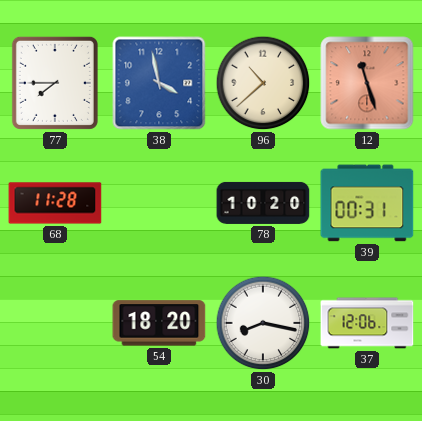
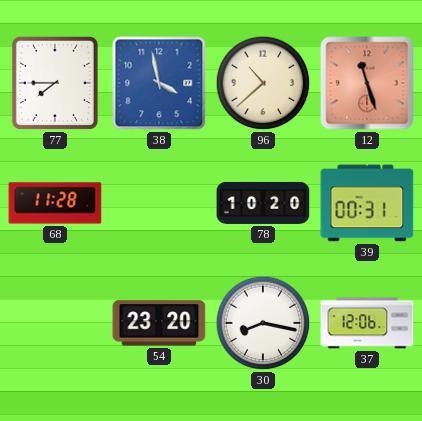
54: 18:20 -> 23:20
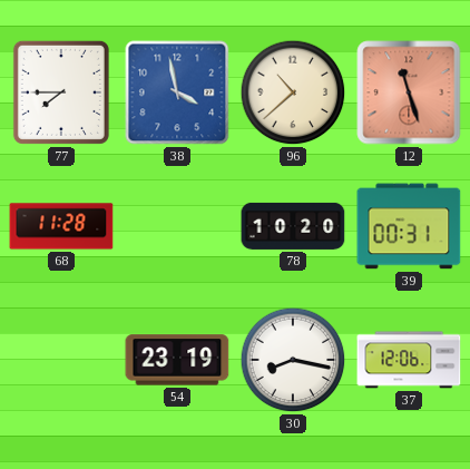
54: 23:20 -> 23:19
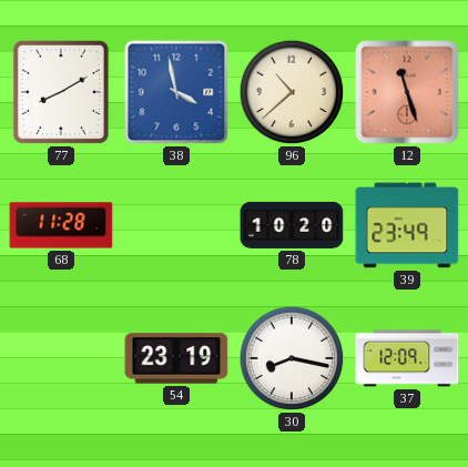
77: 7:45 -> 8:10
39: 00:31 -> 23:49
37: 12:06 -> 12:09
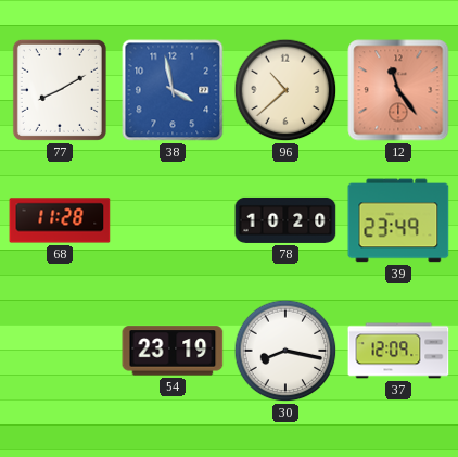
12: 11:27 -> 11:24
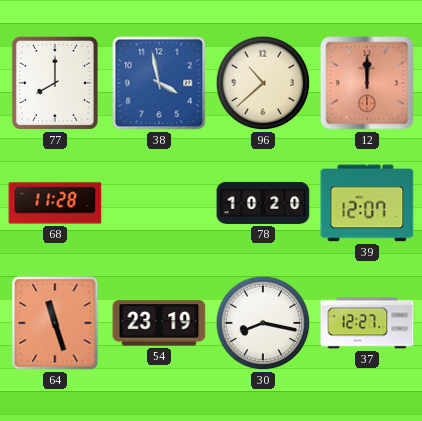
77: 8:10 -> 8:00
12: 11:24 -> 12:00
39: 23:49 -> 12:07
64: none -> 11:27
37: 12:09 -> 12:27
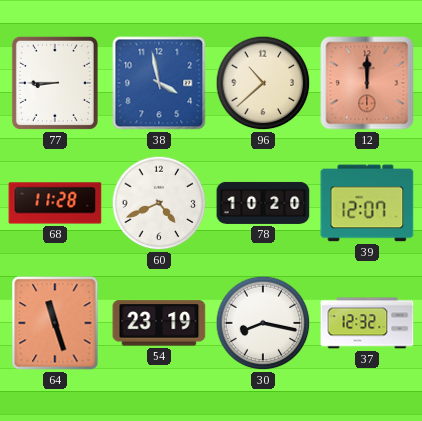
77: 8:00 -> 8:45
60: none -> 4:41
37: 12:27 -> 12:32
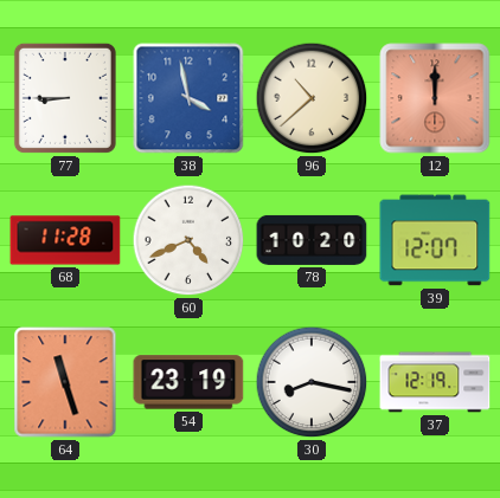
37: 12:32 -> 12:19
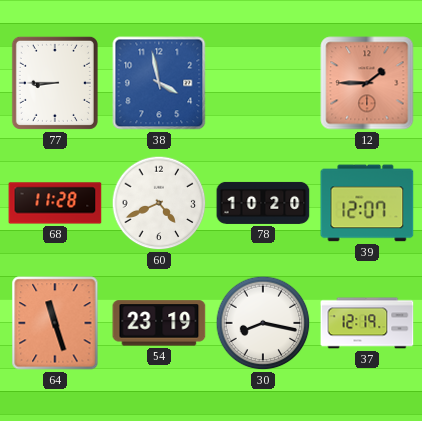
96: 10:38 -> none
12: 12:00 -> 1:45
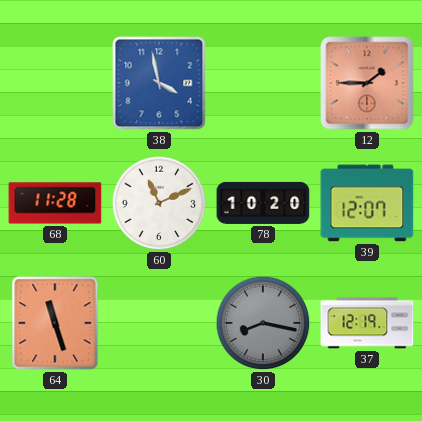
77: 8:45 -> none
60: 4:41 -> 11:11
54: 23:19 -> none
30 dial: white -> grey
